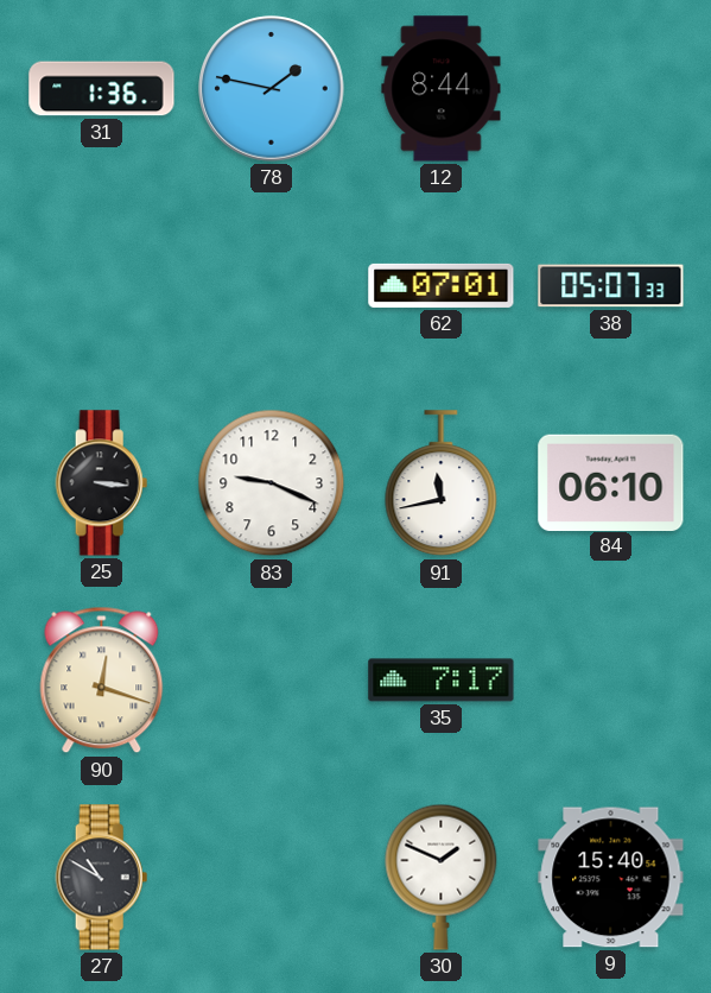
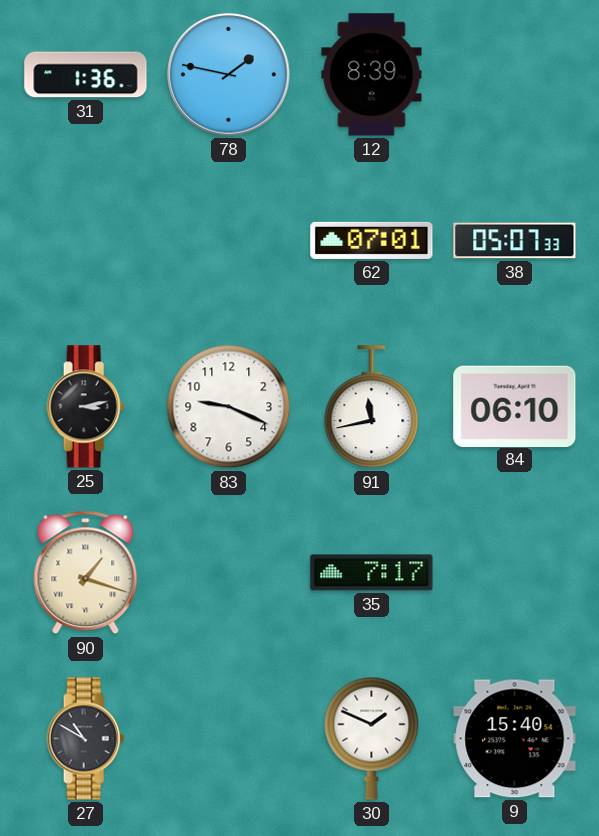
12: 8:44 -> 8:39
25: 3:16 -> 3:13
90: 12:18 -> 1:18
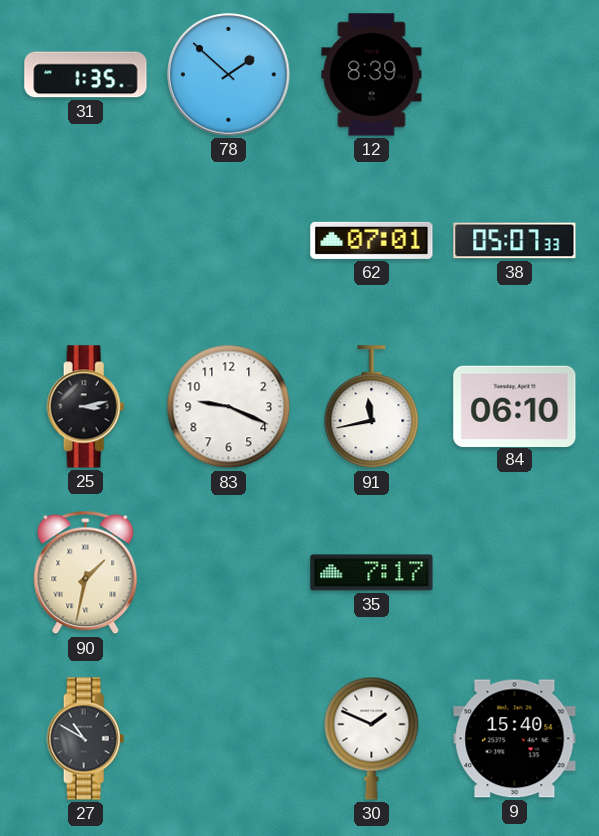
31: 1:36 -> 1:35
78: 1:47 -> 1:52
90: 1:18 -> 1:32
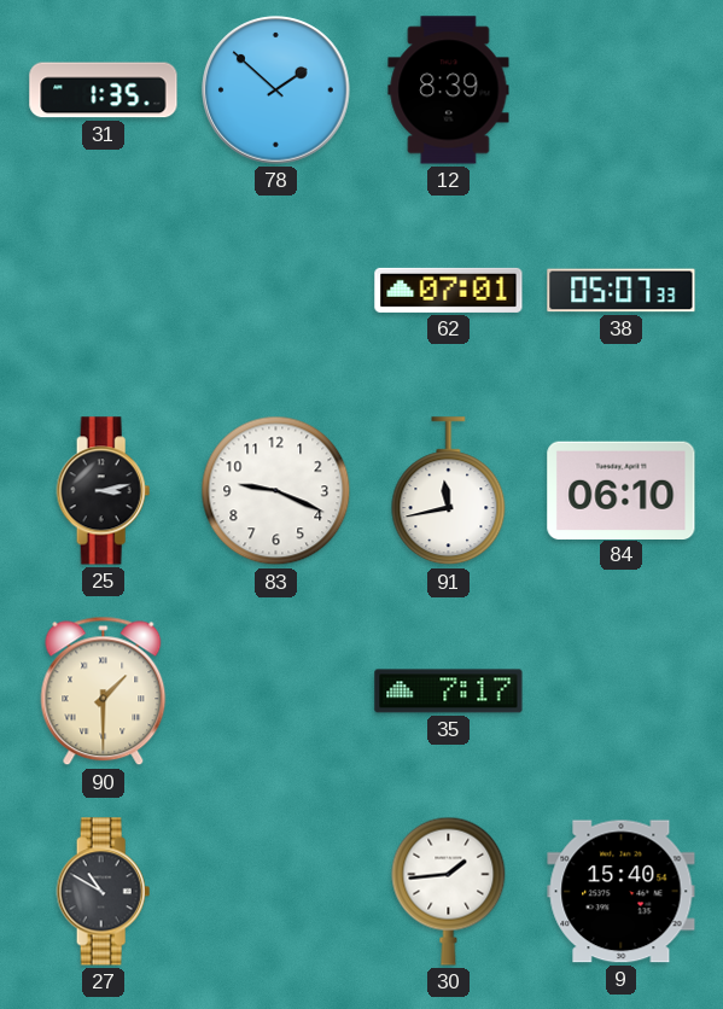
90: 1:32 -> 1:30
30: 1:49 -> 1:44
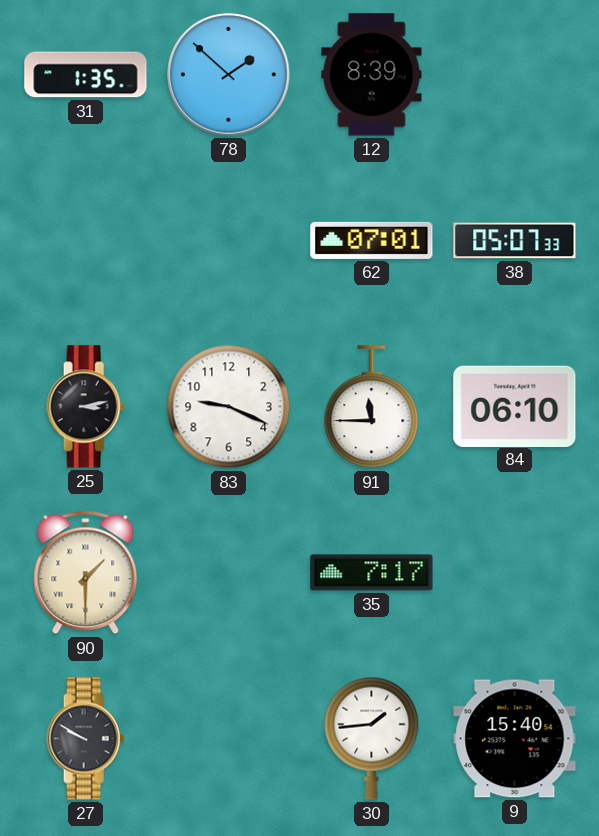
91: 11:43 -> 11:45
27: 10:50 -> 9:50
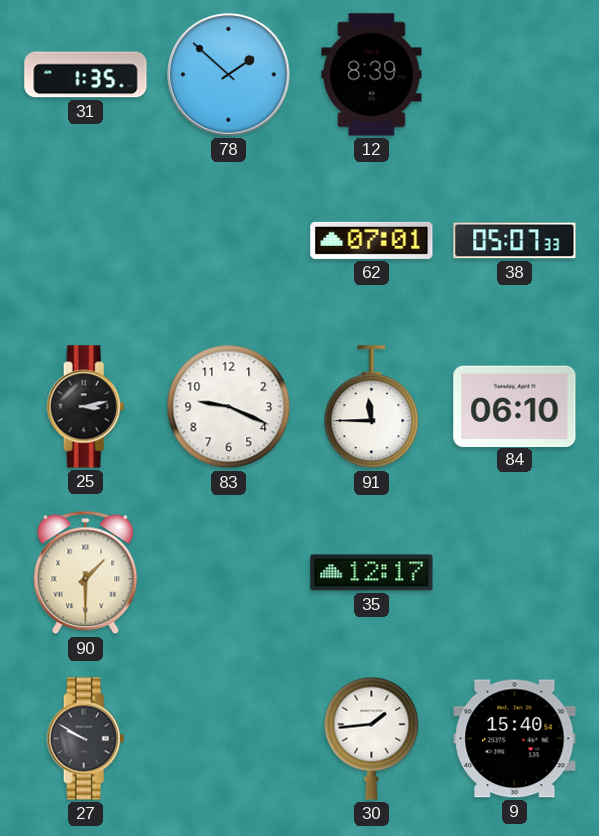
35: 7:17 -> 12:17
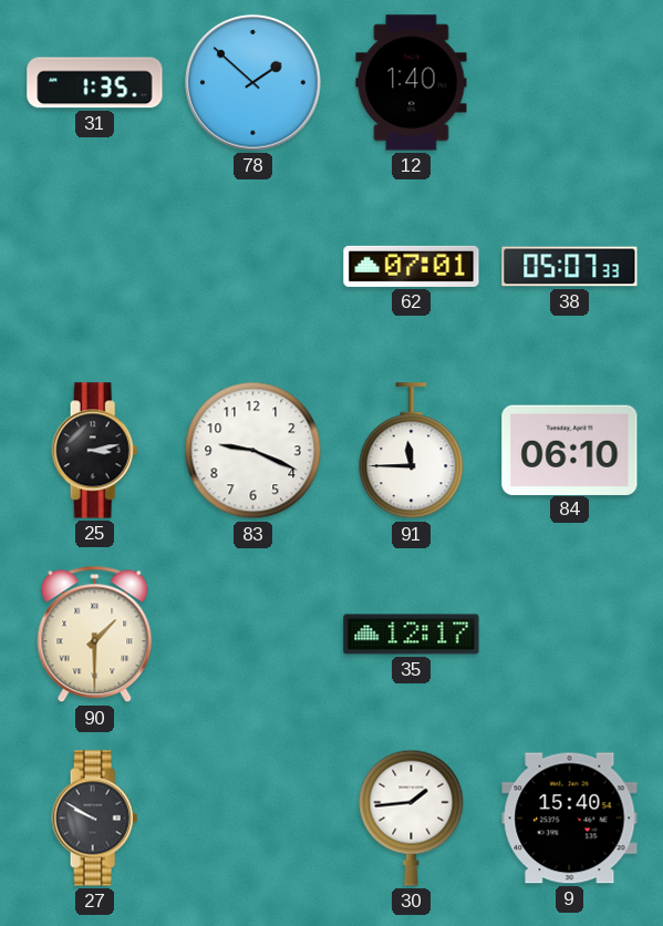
12: 8:39 -> 1:40
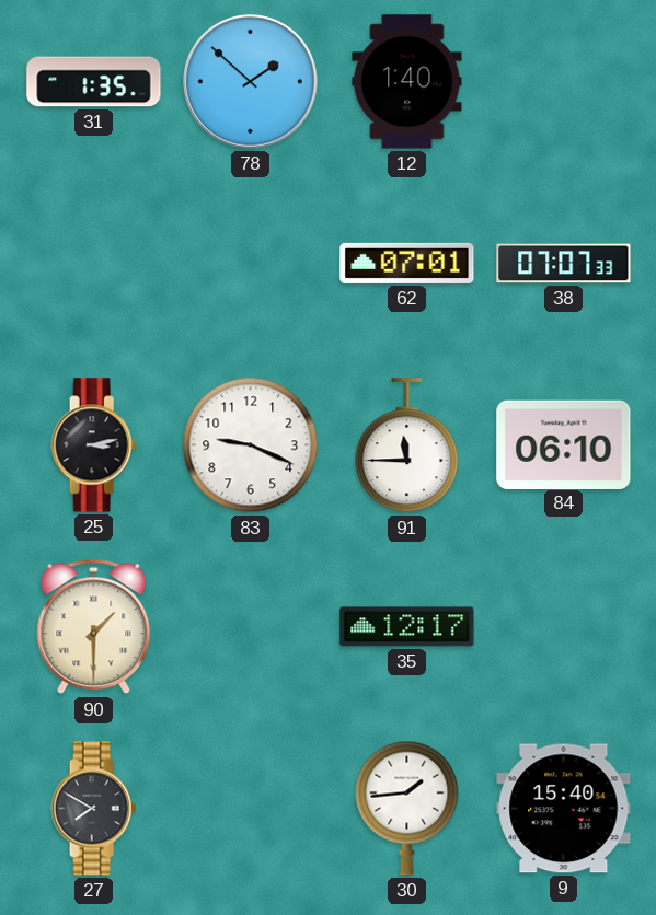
38: 05:07 -> 07:07
27: 9:50 -> 7:50
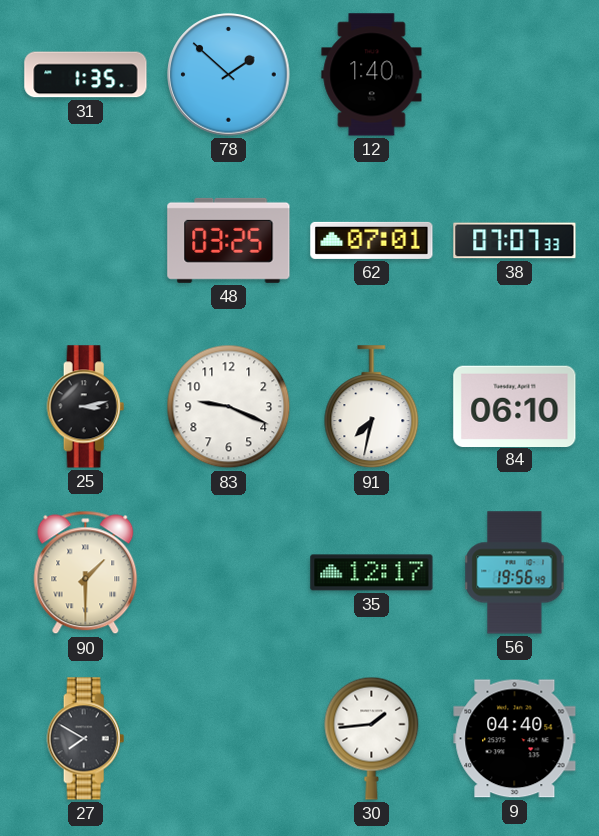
48: none -> 03:25
91: 11:45 -> 7:32
56: none -> 19:56
9: 15:40 -> 04:40
